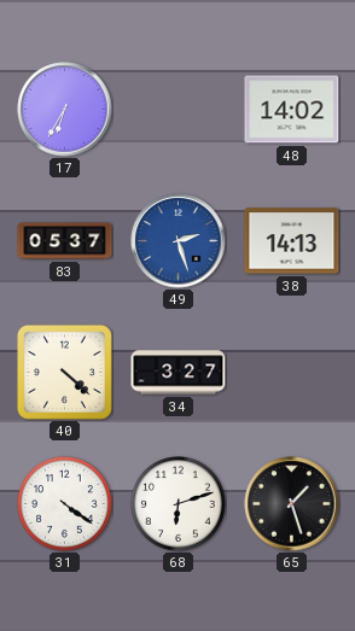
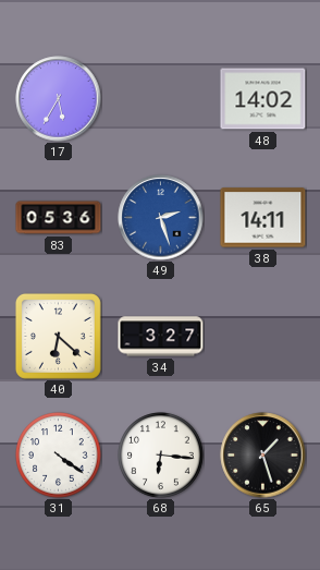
17: 6:35 -> 5:35
83: 05:37 -> 05:36
38: 14:13 -> 14:11
40: 4:22 -> 6:22
68: 6:12 -> 6:16
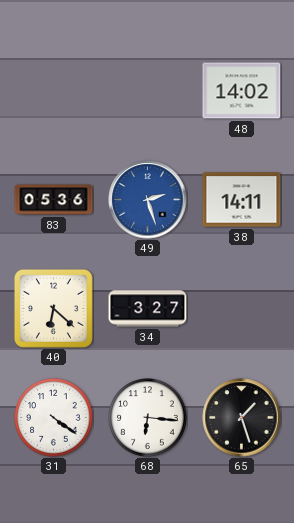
17: 5:35 -> none
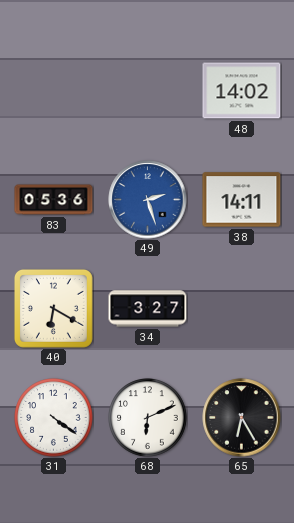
40: 6:22 -> 6:20
68: 6:16 -> 6:11
65: 1:27 -> 6:25
